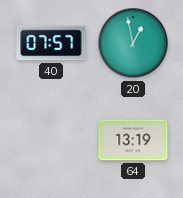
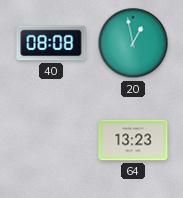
40: 07:57 -> 08:08
64: 13:19 -> 13:23
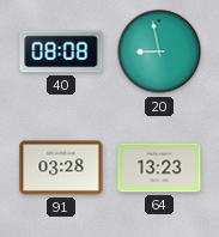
20: 12:58 -> 8:58
91: none -> 03:28
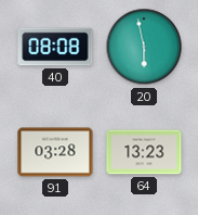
20: 8:58 -> 5:58
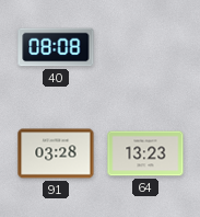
20: 5:58 -> none
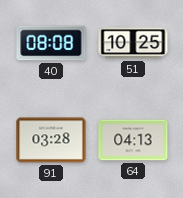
51: none -> 10:25
64: 13:23 -> 04:13
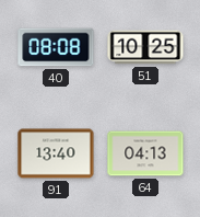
91: 03:28 -> 13:40
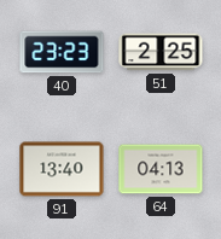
40: 08:08 -> 23:23
51: 10:25 -> 2:25
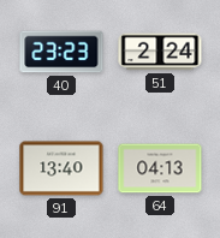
51: 2:25 -> 2:24
